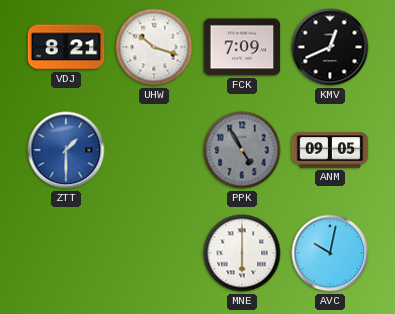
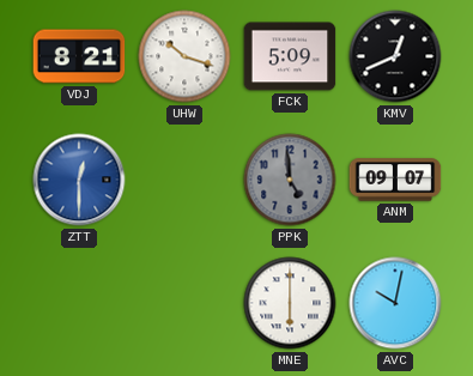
FCK: 7:09 -> 5:09
ZTT: 1:30 -> 12:30
PPK: 4:55 -> 4:59
ANM: 09:05 -> 09:07
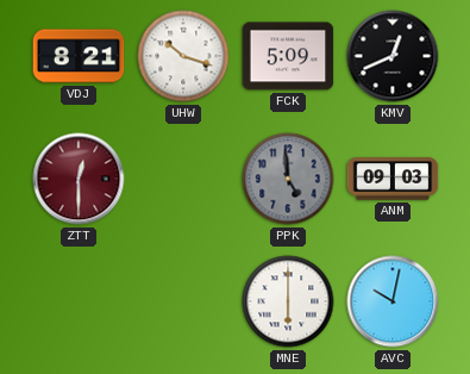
ZTT dial: blue -> burgundy
ANM: 09:07 -> 09:03
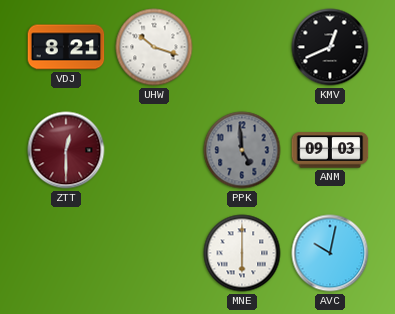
FCK: 5:09 -> none
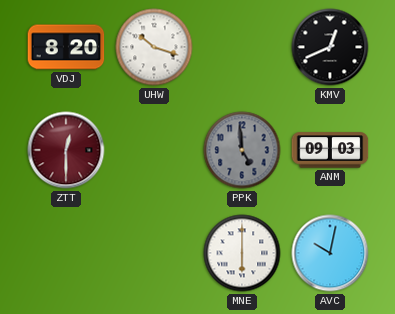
VDJ: 8:21 -> 8:20
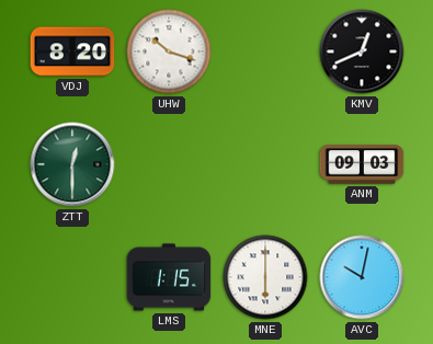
ZTT dial: burgundy -> green
PPK: 4:59 -> none
LMS: none -> 1:15
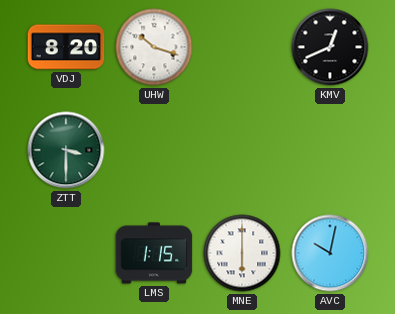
ZTT: 12:30 -> 3:30
ANM: 09:03 -> none
